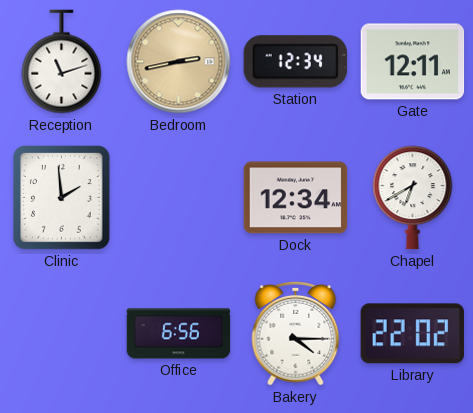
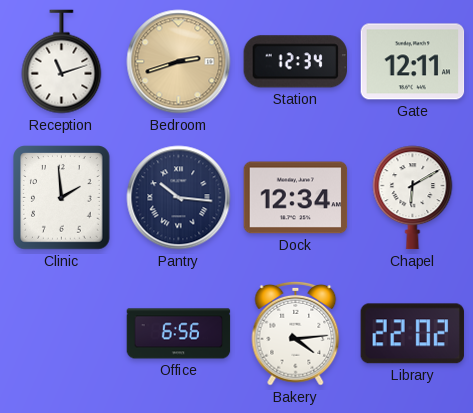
Bedroom: 2:43 -> 2:42
Pantry: none -> 10:16
Chapel: 6:40 -> 6:10
Bakery: 4:15 -> 4:14
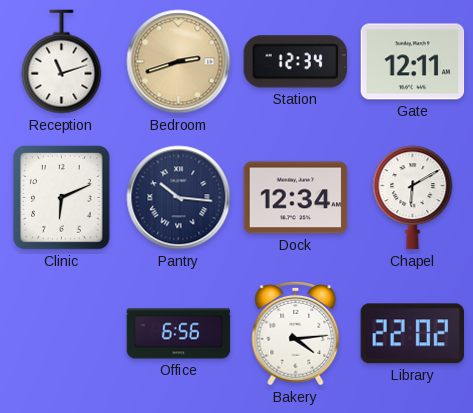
Clinic: 1:59 -> 6:11
